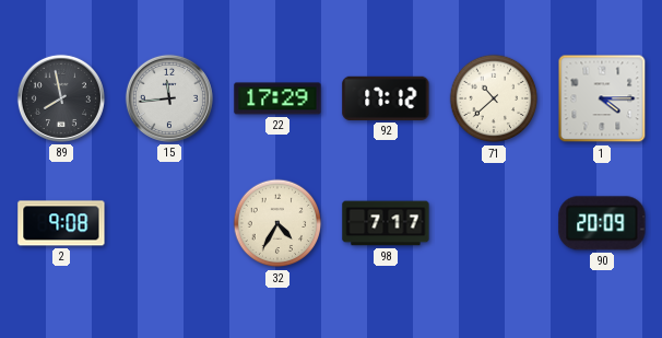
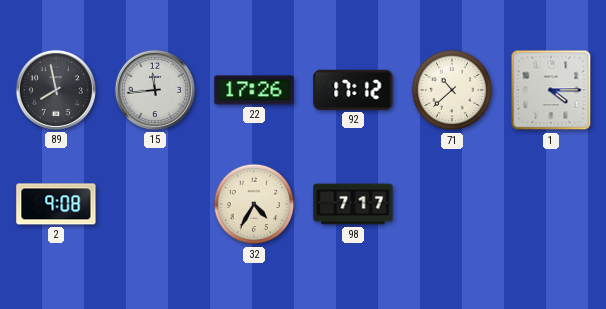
22: 17:29 -> 17:26
90: 20:09 -> none
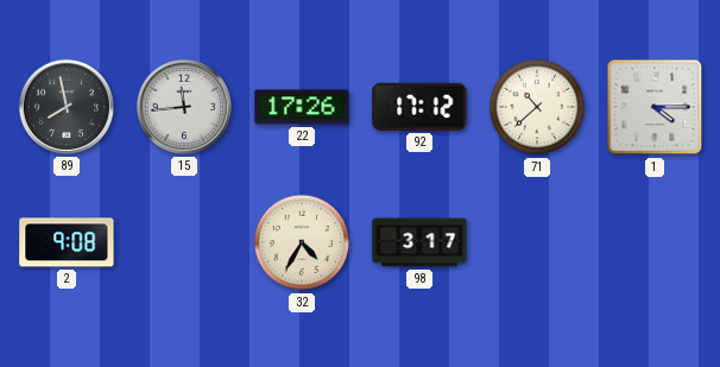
98: 7:17 -> 3:17
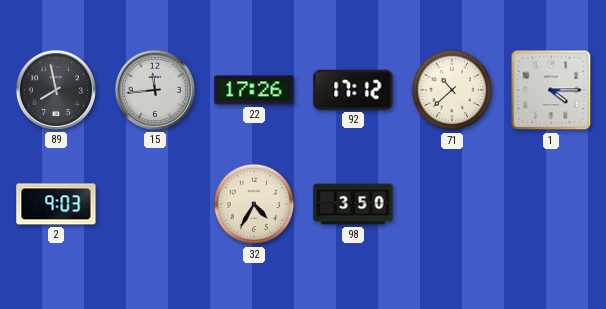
2: 9:08 -> 9:03
98: 3:17 -> 3:50
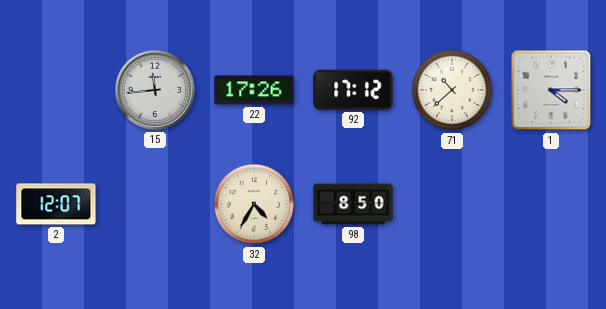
89: 7:58 -> none
2: 9:03 -> 12:07
98: 3:50 -> 8:50
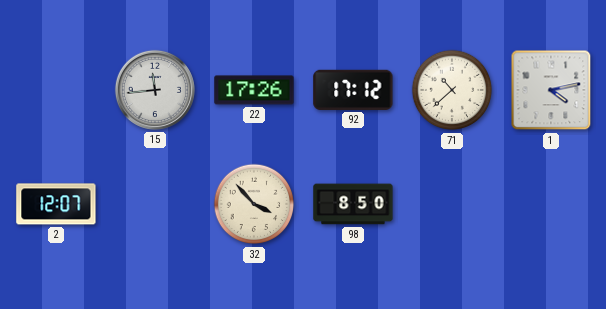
1: 4:15 -> 4:13
32: 4:35 -> 3:53
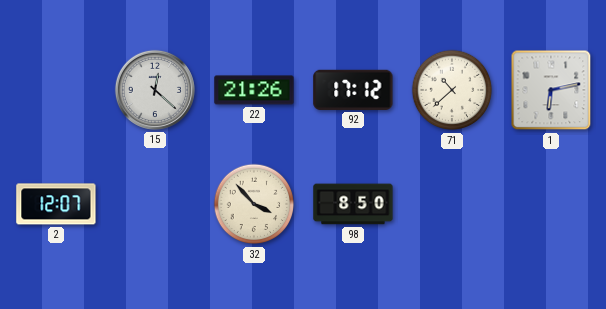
15: 11:44 -> 12:22
22: 17:26 -> 21:26
1: 4:13 -> 6:13
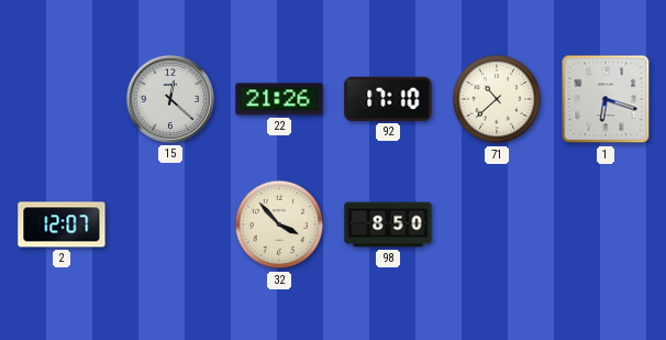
92: 17:12 -> 17:10
1: 6:13 -> 6:18
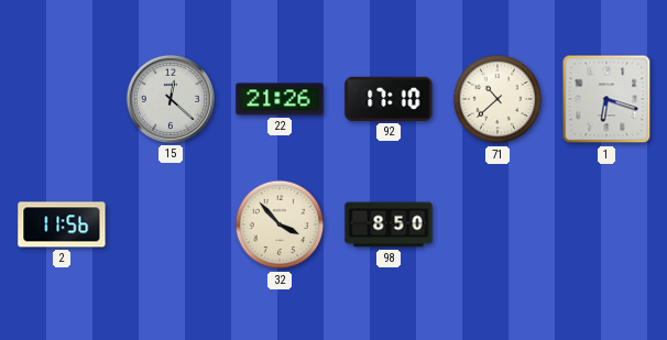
2: 12:07 -> 11:56
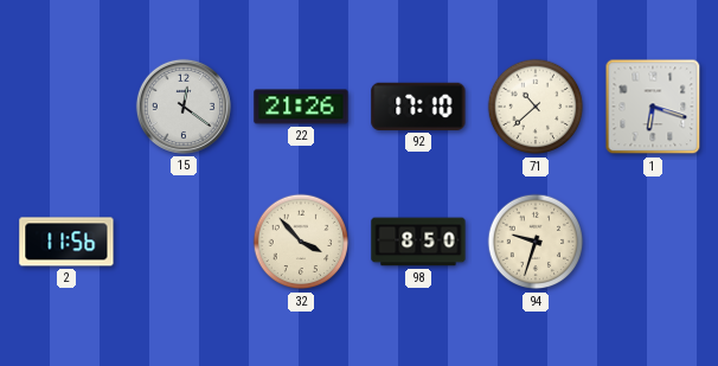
15: 12:22 -> 12:21
94: none -> 9:33
